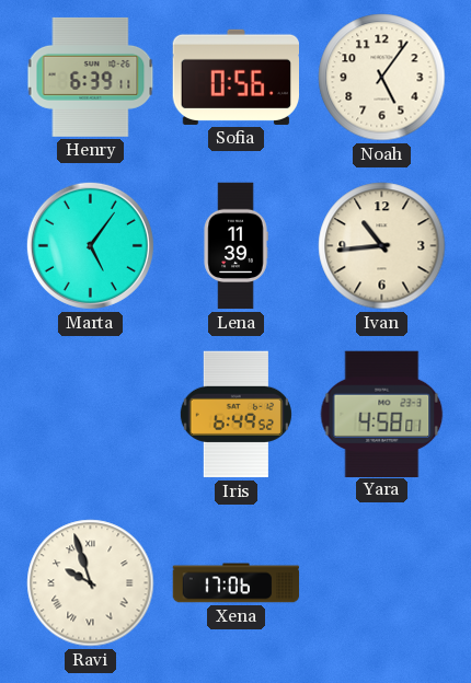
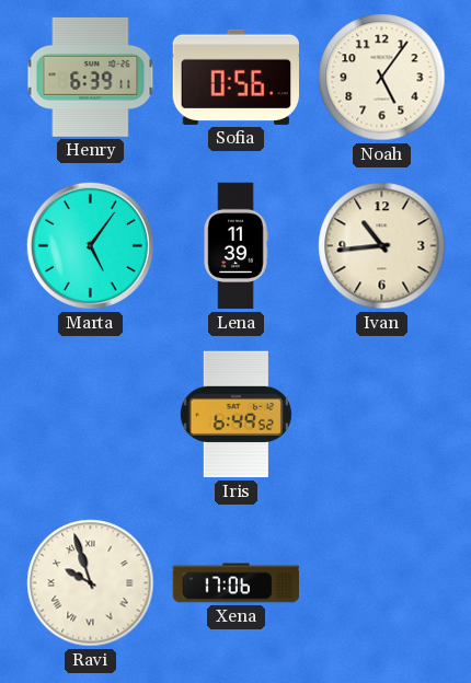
Yara: 4:58 -> none
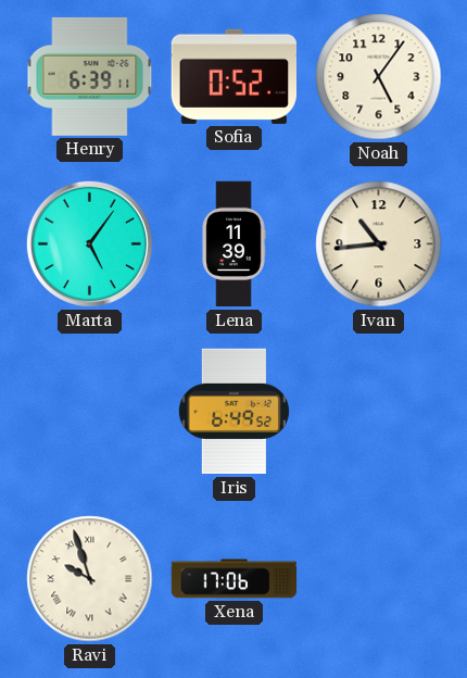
Sofia: 0:56 -> 0:52
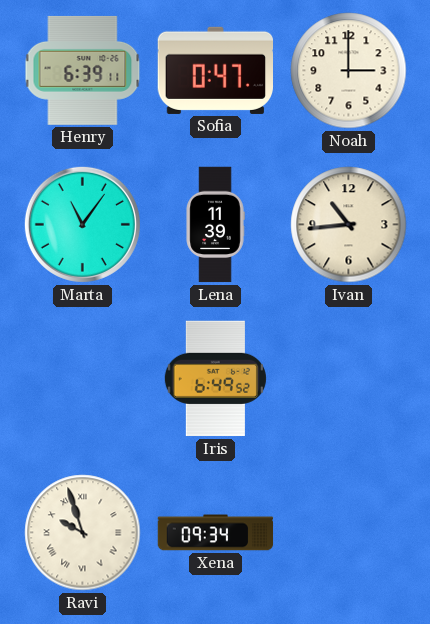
Sofia: 0:52 -> 0:47
Noah: 5:06 -> 3:00
Marta: 5:06 -> 11:06
Xena: 17:06 -> 09:34
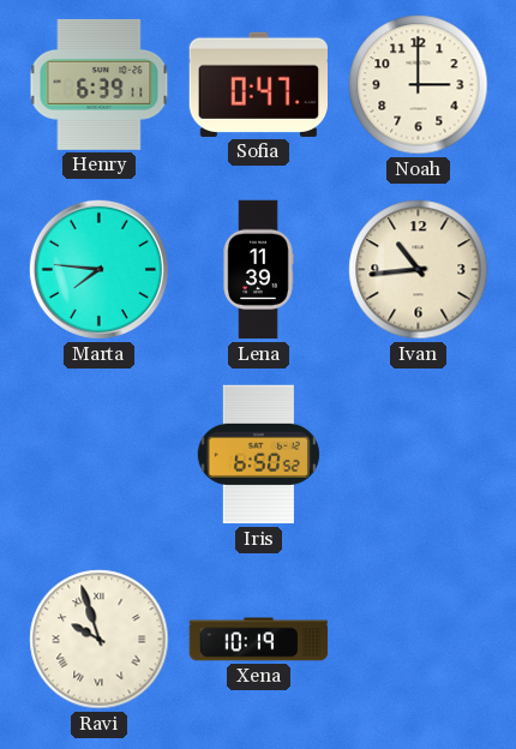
Marta: 11:06 -> 7:46
Iris: 6:49 -> 6:50
Xena: 09:34 -> 10:19
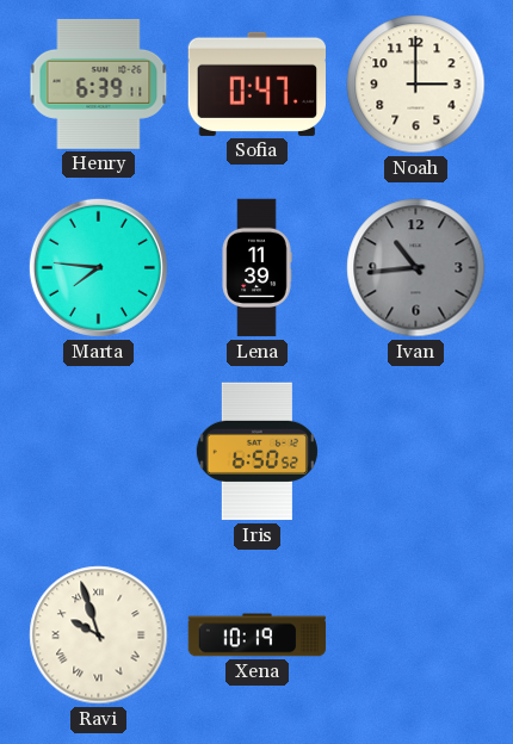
Ivan dial: cream -> grey
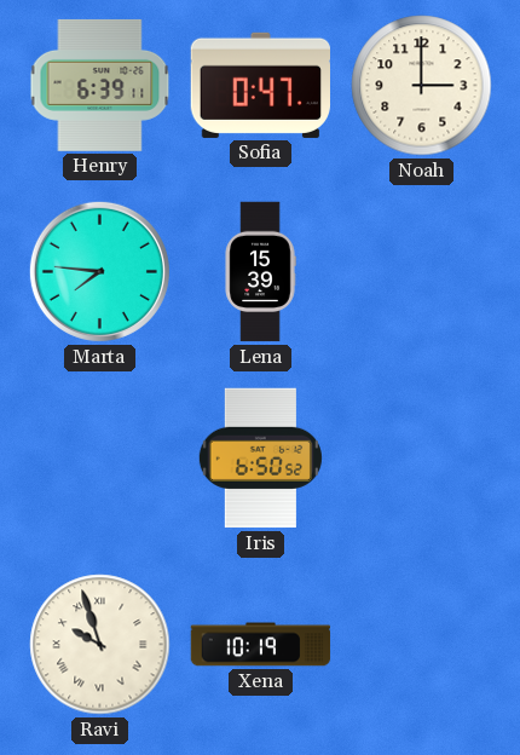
Lena: 11:39 -> 15:39
Ivan: 10:44 -> none
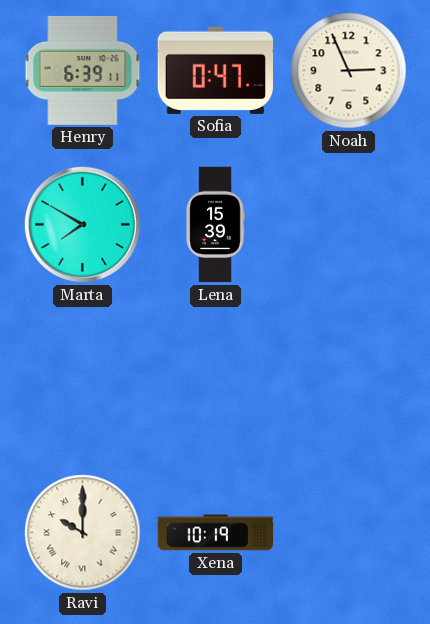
Noah: 3:00 -> 2:56
Marta: 7:46 -> 7:50
Iris: 6:50 -> none
Ravi: 9:57 -> 10:00
